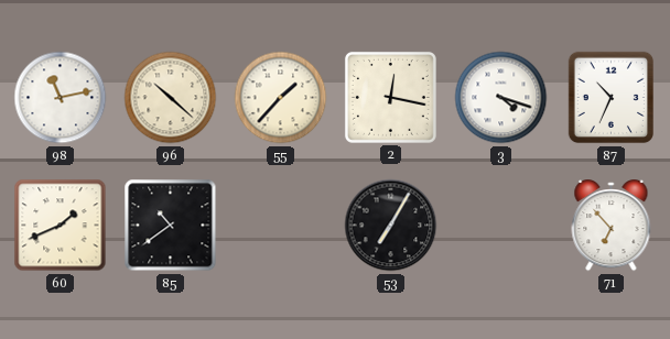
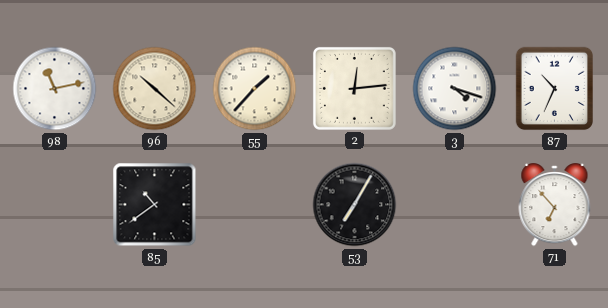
2: 12:17 -> 12:14
60: 1:41 -> none
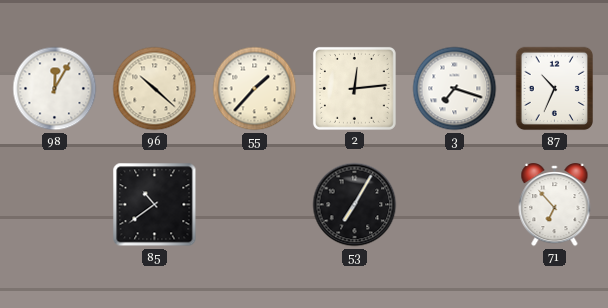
98: 11:13 -> 12:05
3: 4:18 -> 7:18
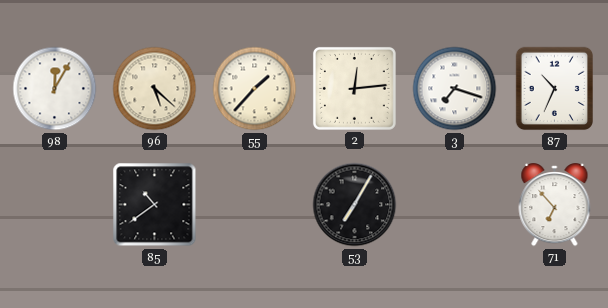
96: 10:22 -> 5:22
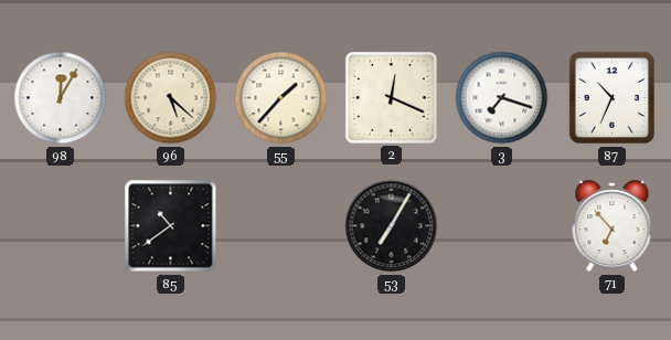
2: 12:14 -> 12:19
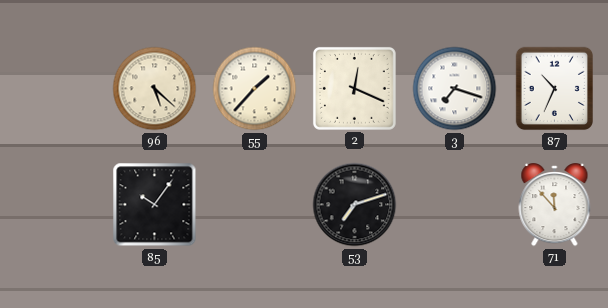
98: 12:05 -> none
85: 10:39 -> 10:06
53: 7:05 -> 7:12
71: 6:53 -> 11:53
